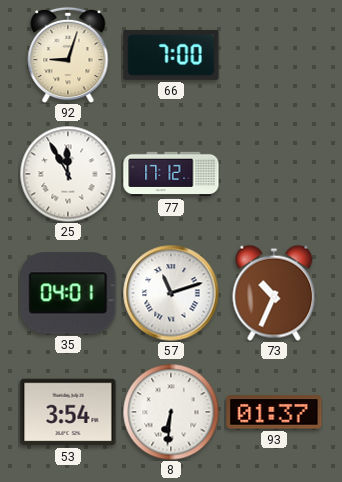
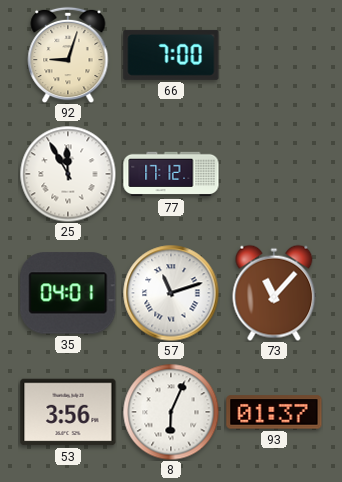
73: 10:34 -> 11:07
53: 3:54 -> 3:56
8: 6:31 -> 6:04
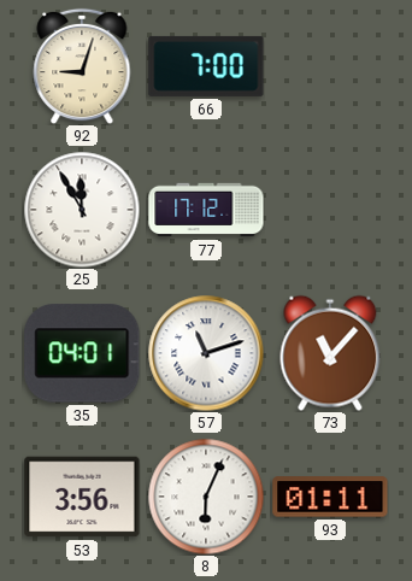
93: 01:37 -> 01:11
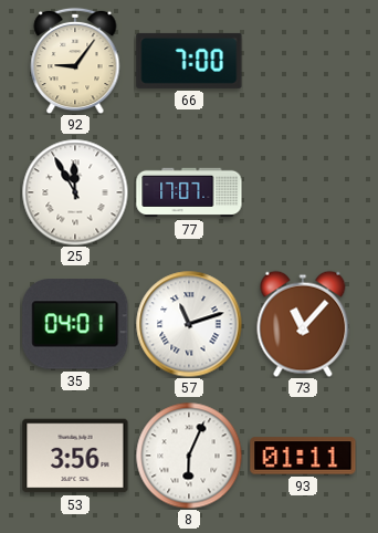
92: 9:03 -> 9:06
77: 17:12 -> 17:07
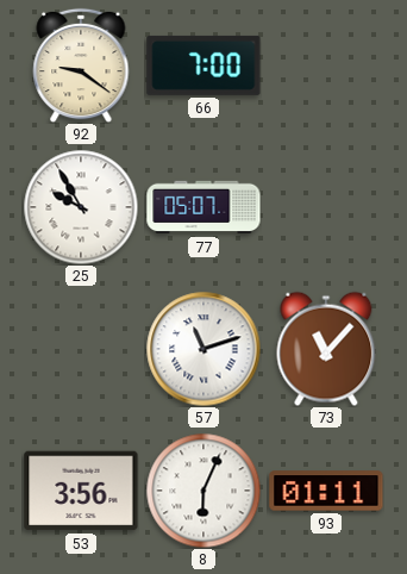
92: 9:06 -> 9:21
25: 11:55 -> 9:55
77: 17:07 -> 05:07
35: 04:01 -> none
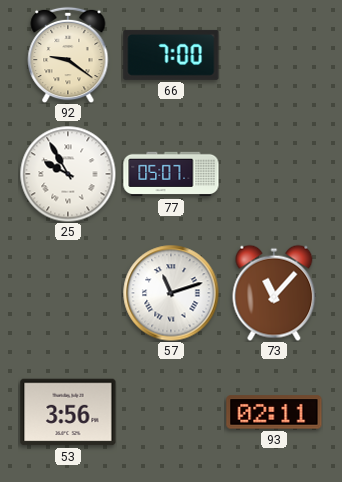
8: 6:04 -> none
93: 01:11 -> 02:11
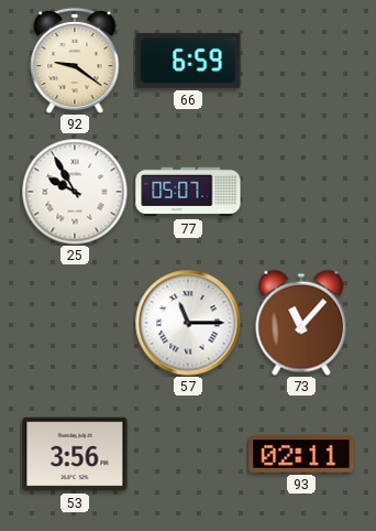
66: 7:00 -> 6:59
57: 11:12 -> 11:15
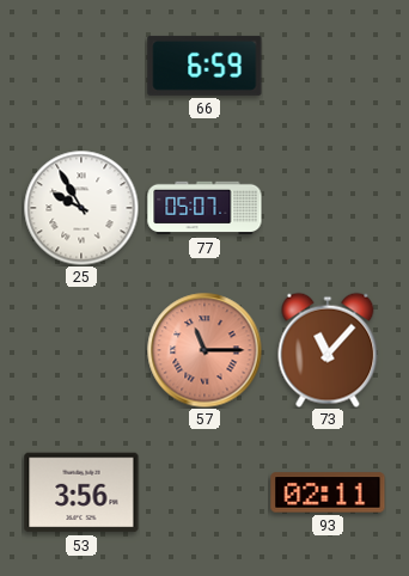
92: 9:21 -> none
57 dial: white -> salmon
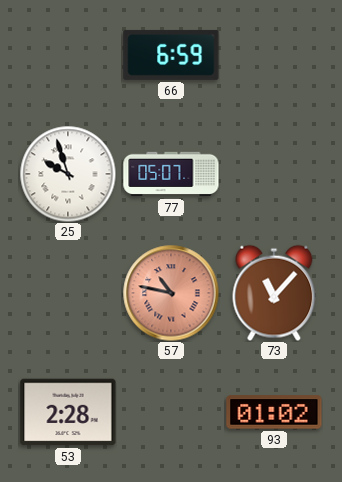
25: 9:55 -> 9:57
57: 11:15 -> 10:47
53: 3:56 -> 2:28
93: 02:11 -> 01:02
